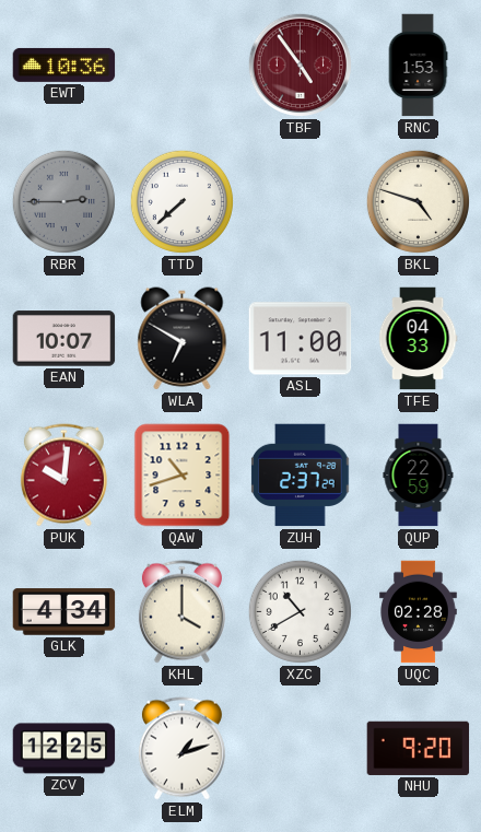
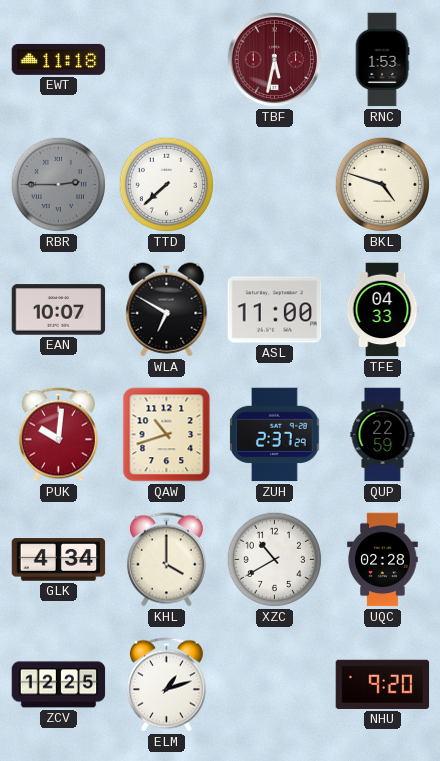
EWT: 10:36 -> 11:18
TBF: 4:54 -> 5:32
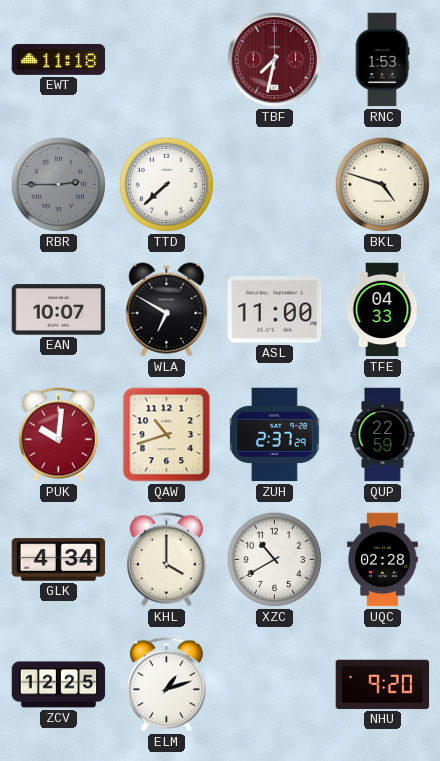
TBF: 5:32 -> 7:32
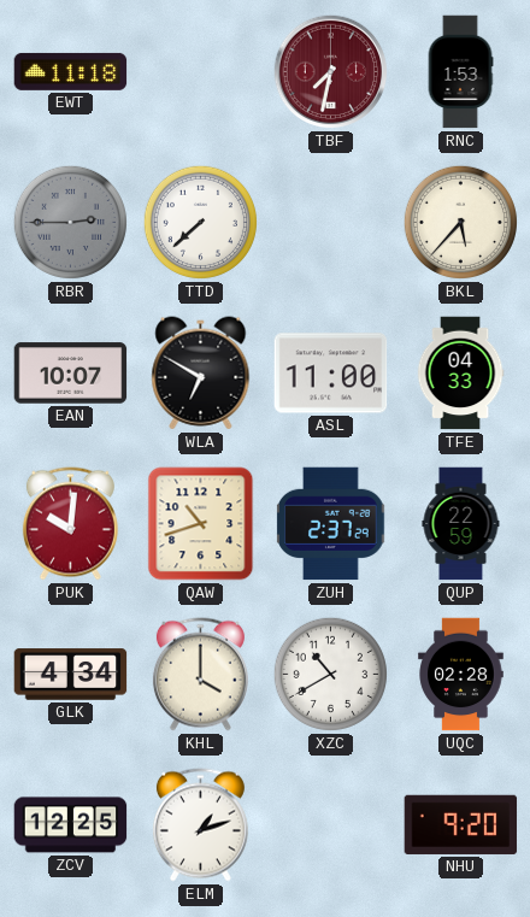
BKL: 4:48 -> 5:37
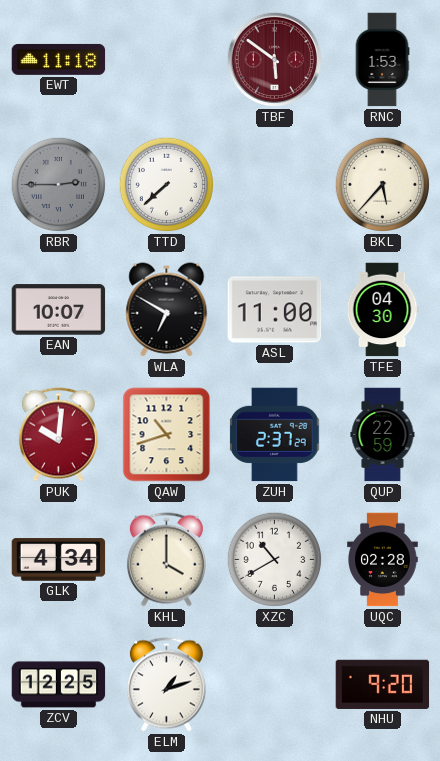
TBF: 7:32 -> 5:51
TFE: 04:33 -> 04:30
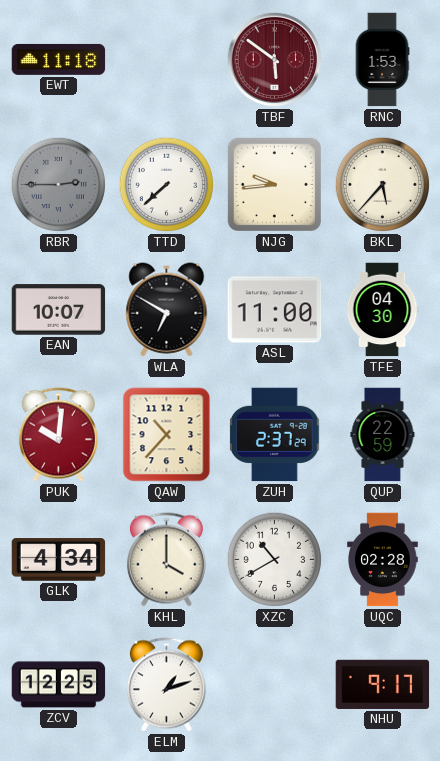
NJG: none -> 9:44
QAW: 10:42 -> 10:37
NHU: 9:20 -> 9:17
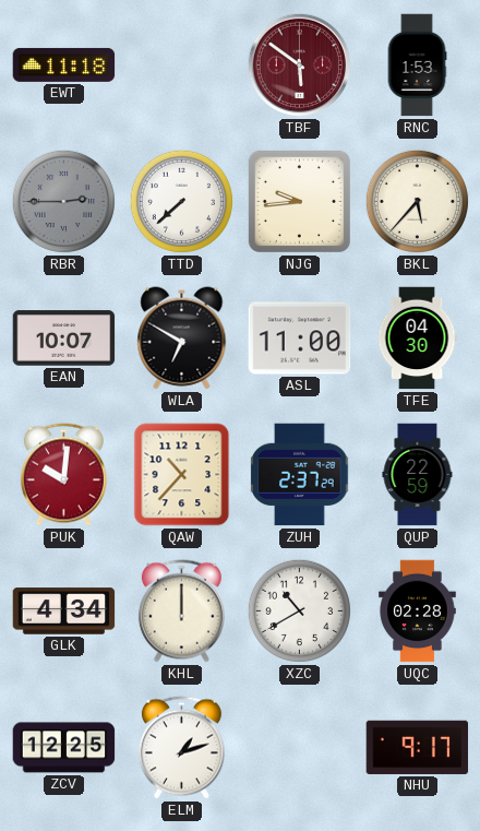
KHL: 4:00 -> 12:00
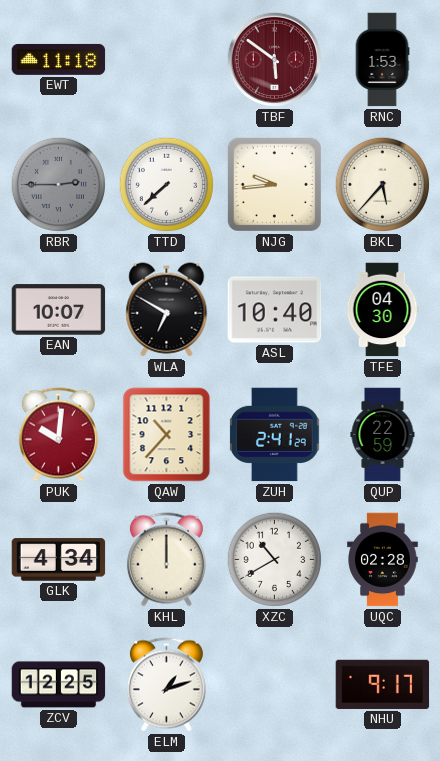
ASL: 11:00 -> 10:40
ZUH: 2:37 -> 2:41
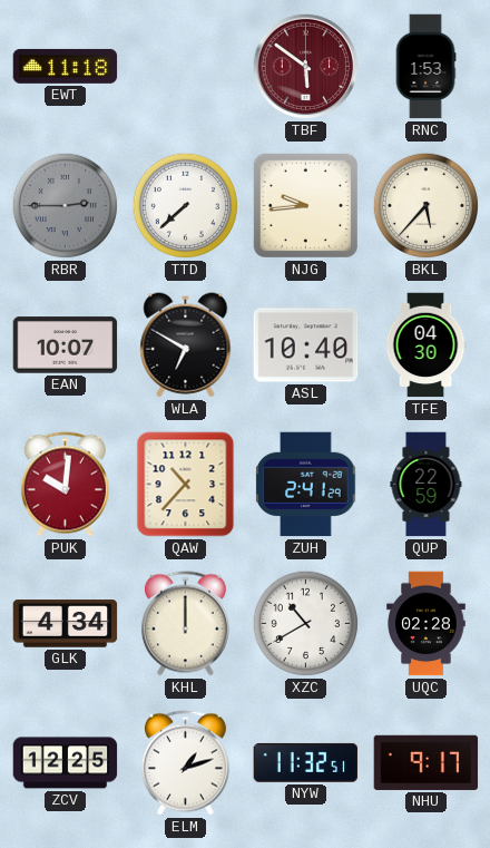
NYW: none -> 11:32
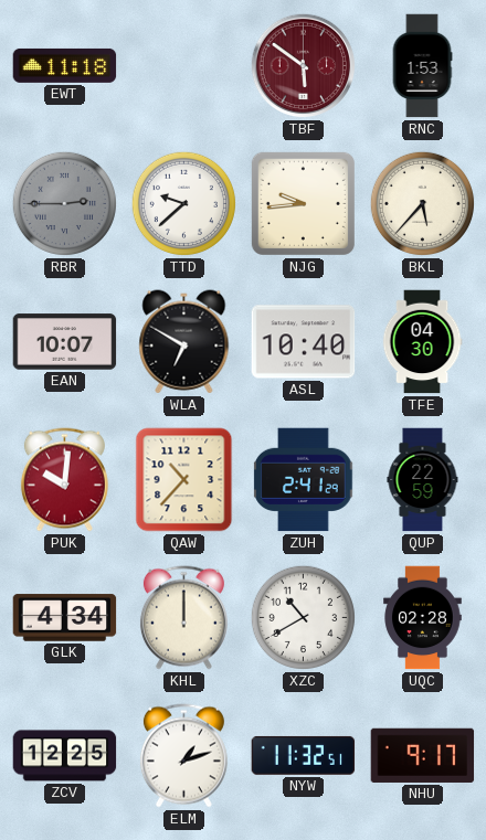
TTD: 7:38 -> 9:38
